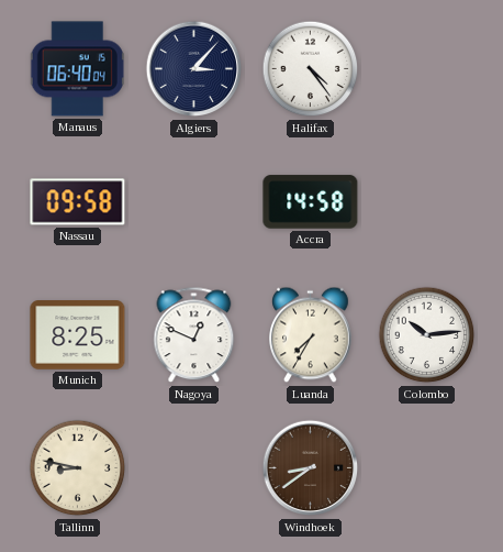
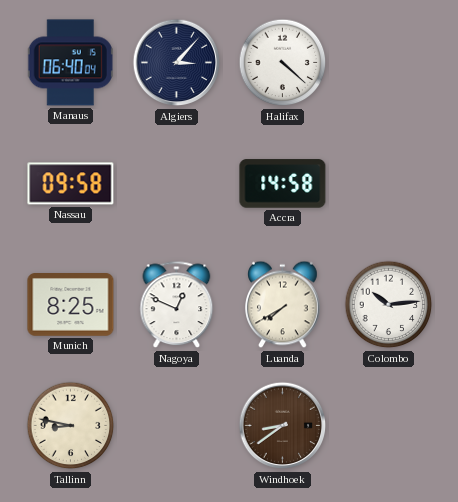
Halifax: 4:24 -> 4:22
Luanda: 7:35 -> 7:40
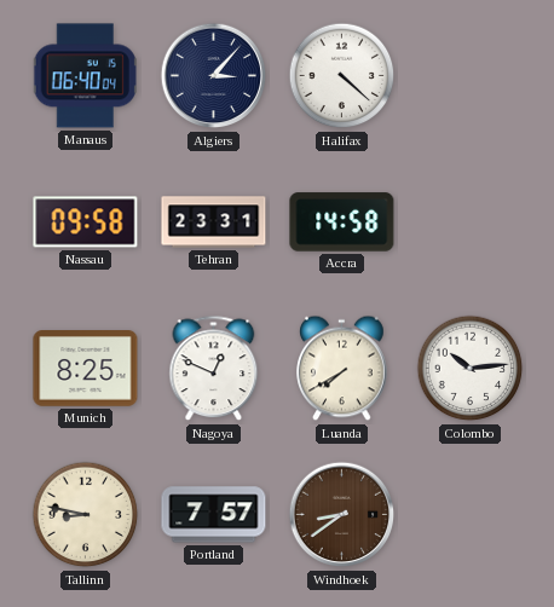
Tehran: none -> 23:31
Portland: none -> 7:57
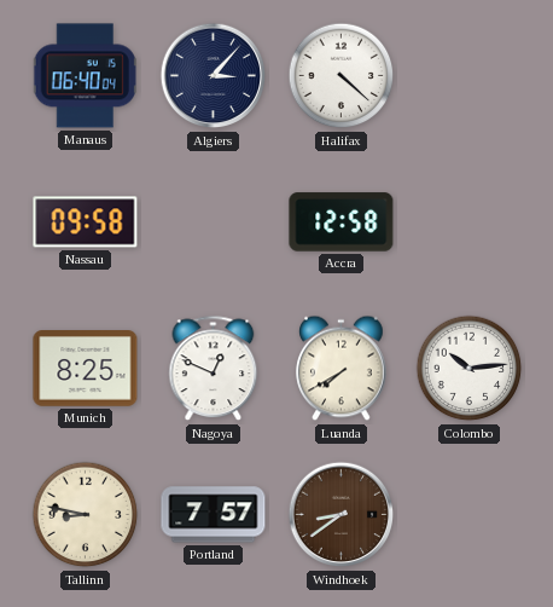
Tehran: 23:31 -> none
Accra: 14:58 -> 12:58
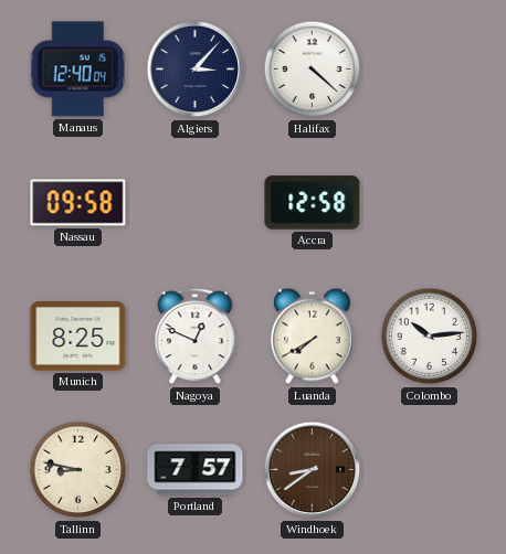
Manaus: 06:40 -> 12:40
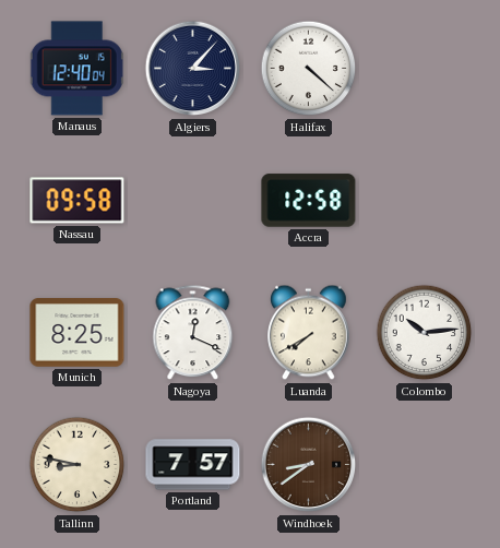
Nagoya: 12:49 -> 12:19
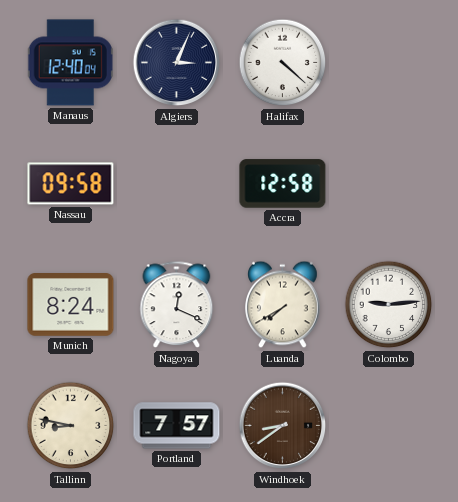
Algiers: 3:07 -> 3:04
Munich: 8:25 -> 8:24
Colombo: 10:14 -> 9:14
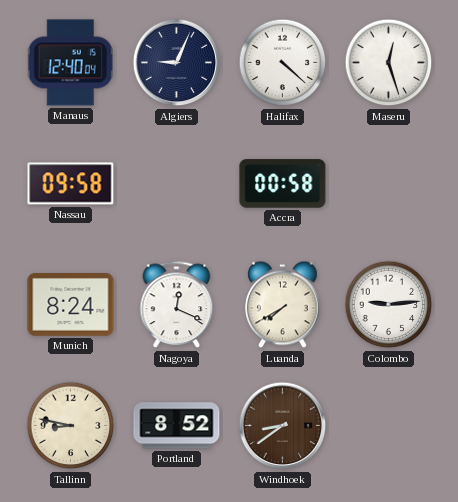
Algiers: 3:04 -> 9:04
Maseru: none -> 12:27
Accra: 12:58 -> 00:58
Portland: 7:57 -> 8:52
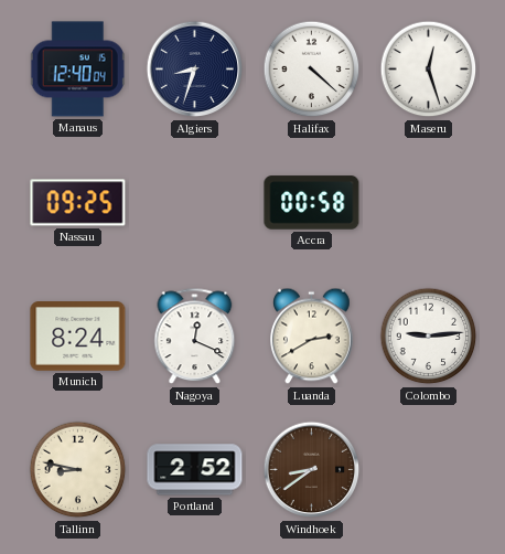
Algiers: 9:04 -> 8:33
Nassau: 09:58 -> 09:25
Luanda: 7:40 -> 2:40
Portland: 8:52 -> 2:52
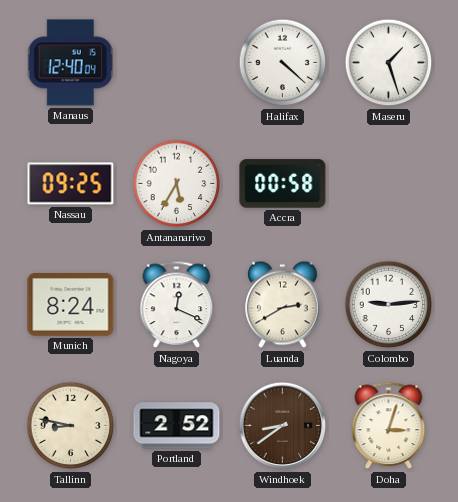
Algiers: 8:33 -> none
Maseru: 12:27 -> 1:27
Antananarivo: none -> 5:35
Doha: none -> 3:03
